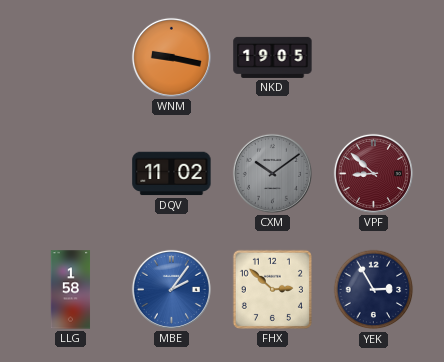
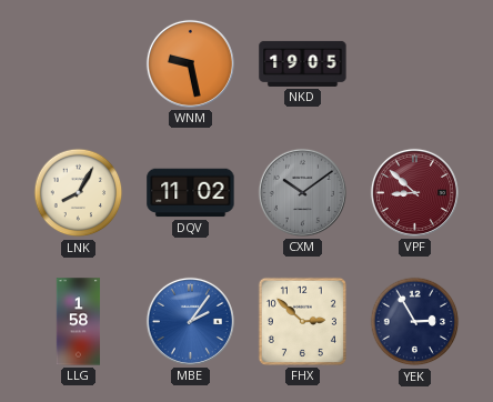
WNM: 9:17 -> 9:28
LNK: none -> 8:05
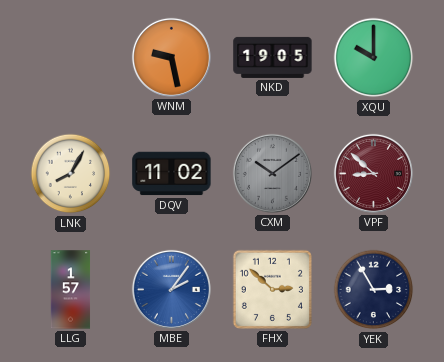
XQU: none -> 10:00
LLG: 1:58 -> 1:57
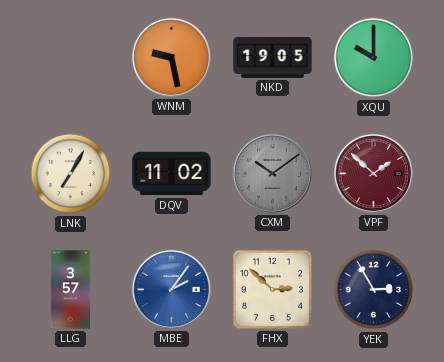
LNK: 8:05 -> 7:05
VPF: 8:52 -> 1:52
LLG: 1:57 -> 3:57
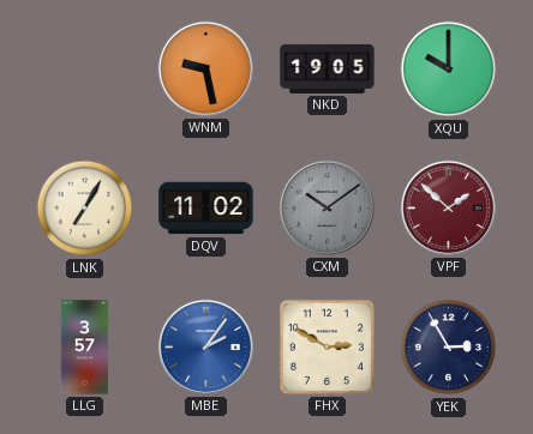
FHX: 2:52 -> 2:50
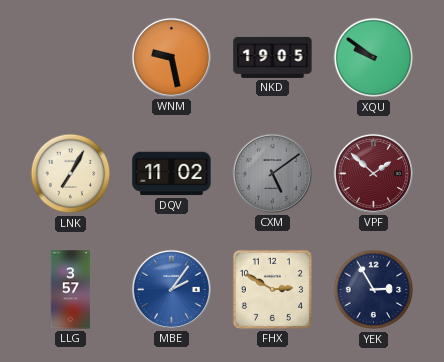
XQU: 10:00 -> 9:51
CXM: 10:09 -> 5:09
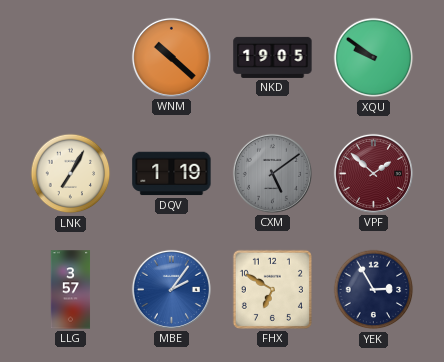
WNM: 9:28 -> 10:22
DQV: 11:02 -> 1:19
FHX: 2:50 -> 6:50
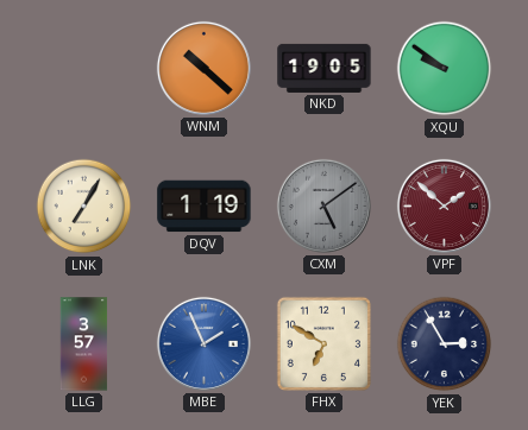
MBE: 2:06 -> 1:56
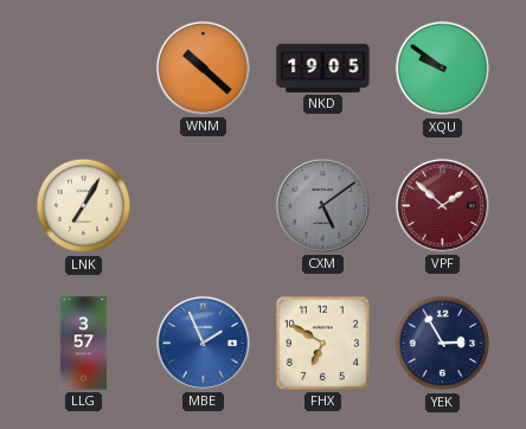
DQV: 1:19 -> none
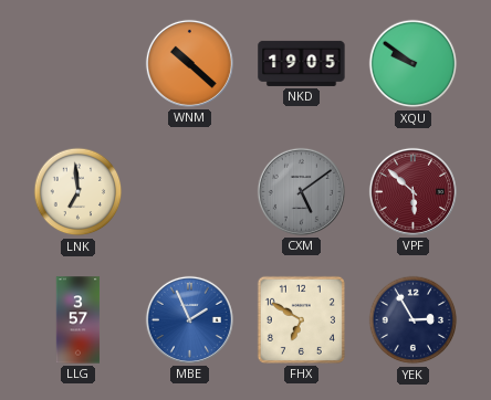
LNK: 7:05 -> 6:59
VPF: 1:52 -> 5:52
